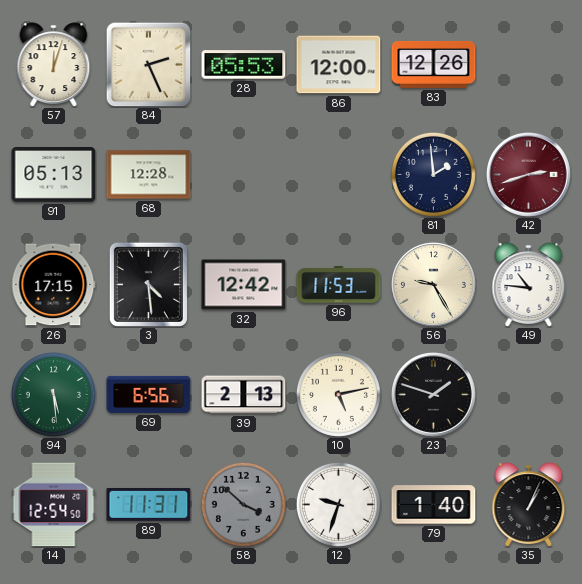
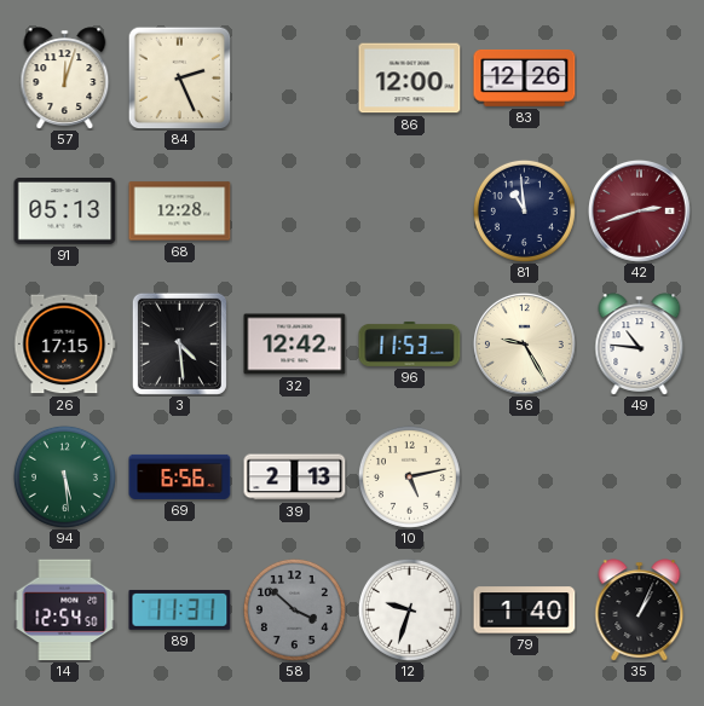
28: 05:53 -> none
81: 1:59 -> 10:59
23: 1:48 -> none
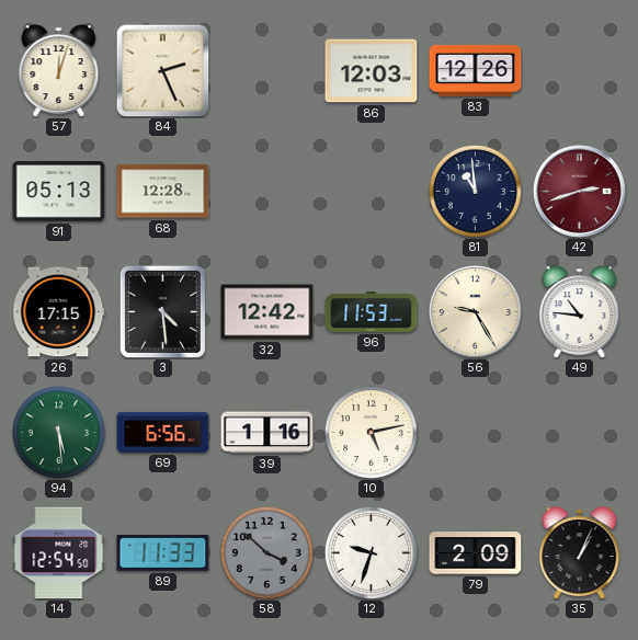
86: 12:00 -> 12:03
39: 2:13 -> 1:16
89: 11:31 -> 11:33
79: 1:40 -> 2:09
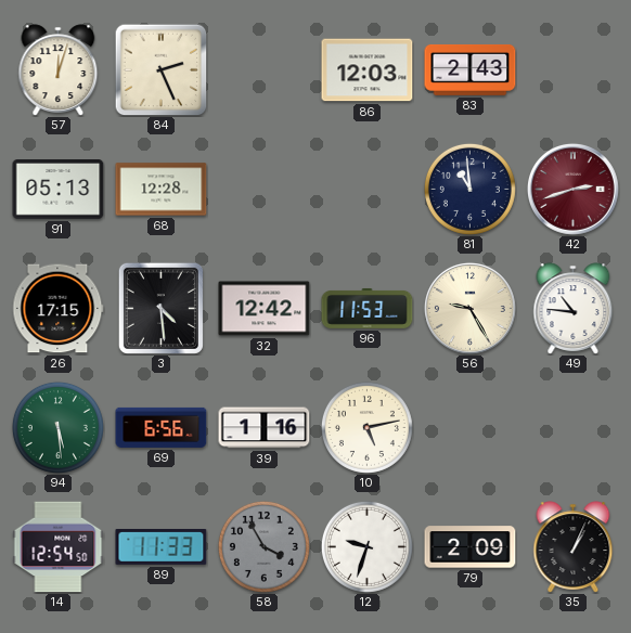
83: 12:26 -> 2:43
58: 3:52 -> 3:55
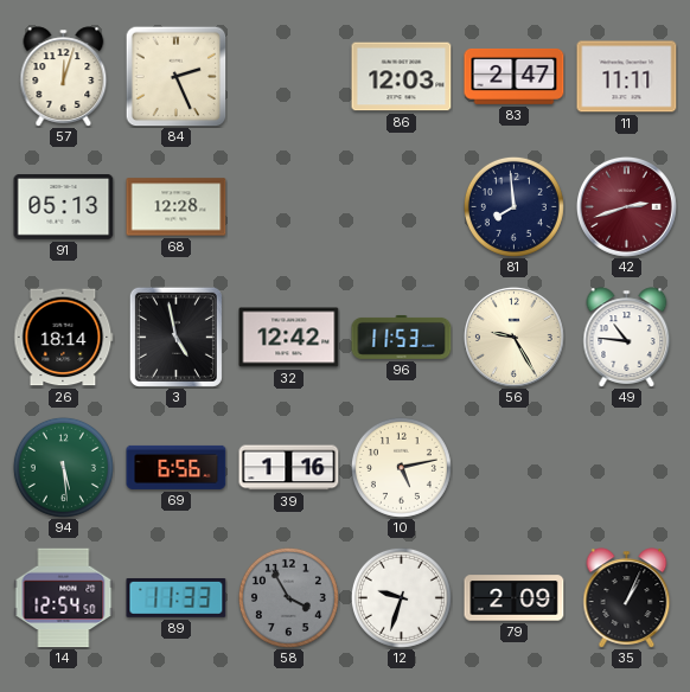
83: 2:43 -> 2:47
11: none -> 11:11
81: 10:59 -> 7:59
26: 17:15 -> 18:14
3: 4:29 -> 4:58
